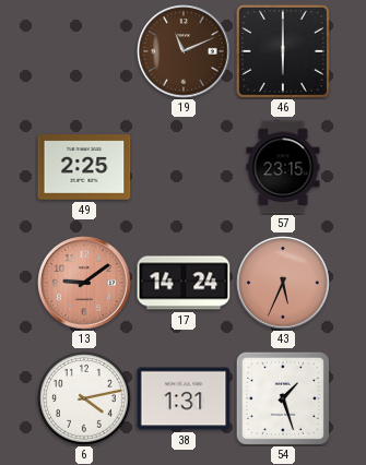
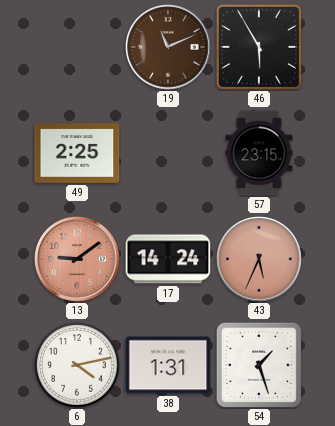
46: 6:00 -> 5:55
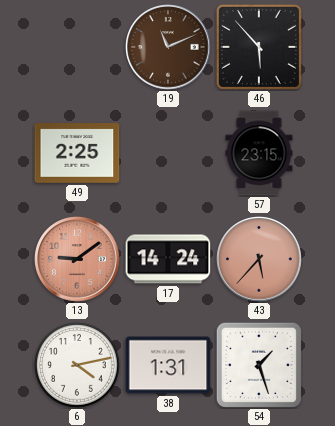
46: 5:55 -> 5:53
43: 5:34 -> 5:37
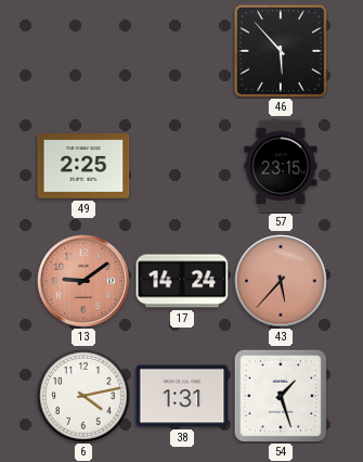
19: 11:11 -> none
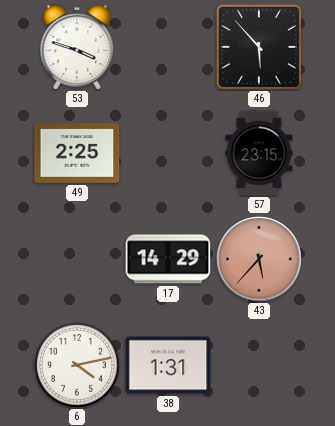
53: none -> 3:48
13: 9:09 -> none
17: 14:24 -> 14:29
54: 1:27 -> none
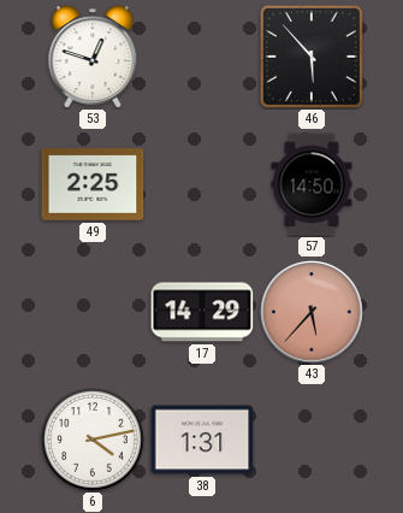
53: 3:48 -> 12:48
57: 23:15 -> 14:50
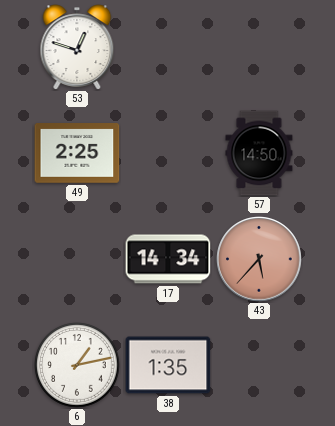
46: 5:53 -> none
17: 14:29 -> 14:34
6: 4:13 -> 1:13
38: 1:31 -> 1:35
